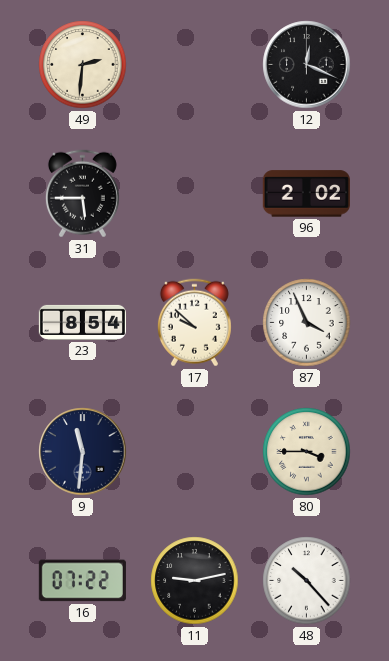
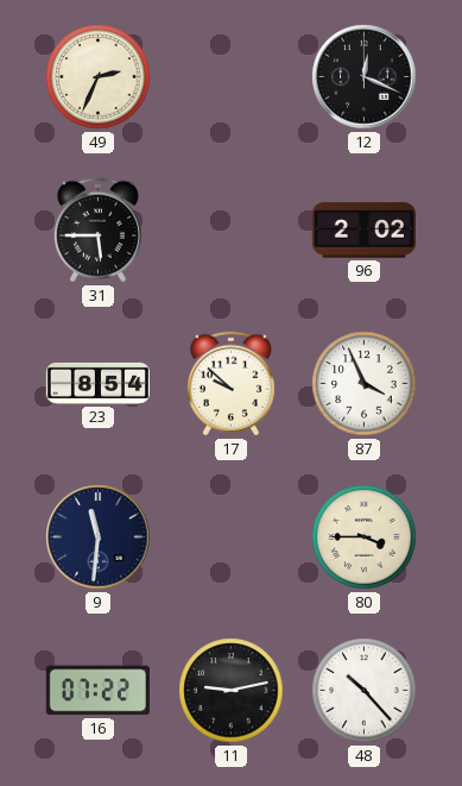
49: 2:31 -> 2:34
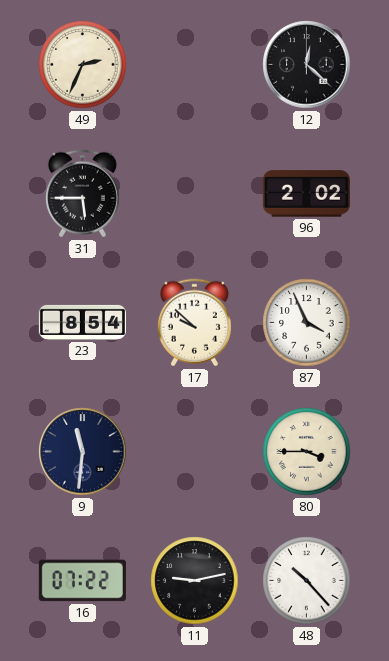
12: 12:19 -> 12:22
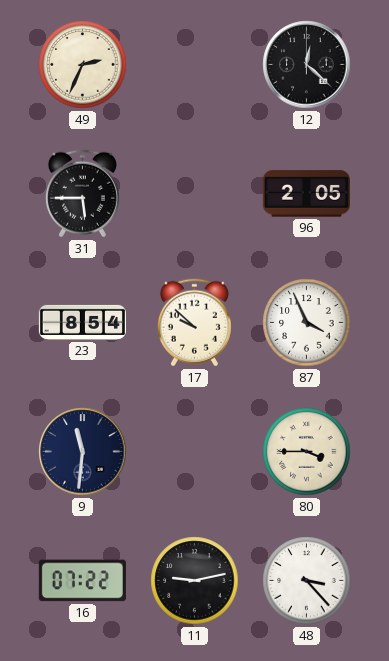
96: 2:02 -> 2:05
48: 10:23 -> 3:23
